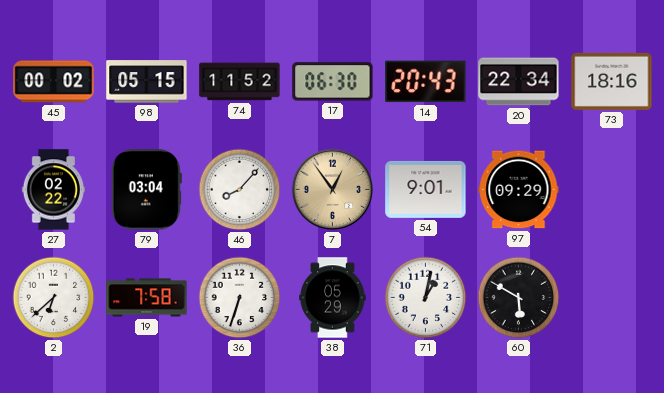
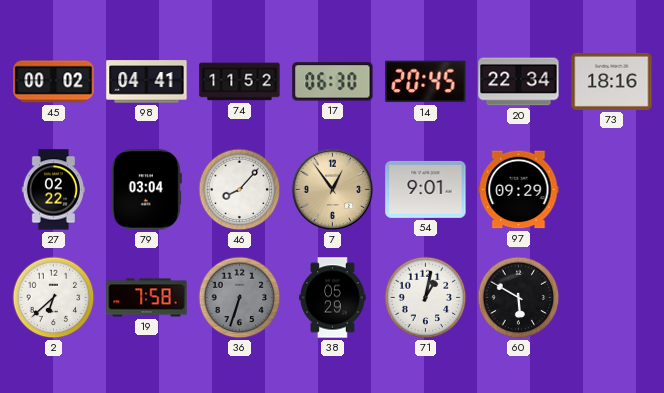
98: 05:15 -> 04:41
14: 20:43 -> 20:45
36 dial: white -> grey
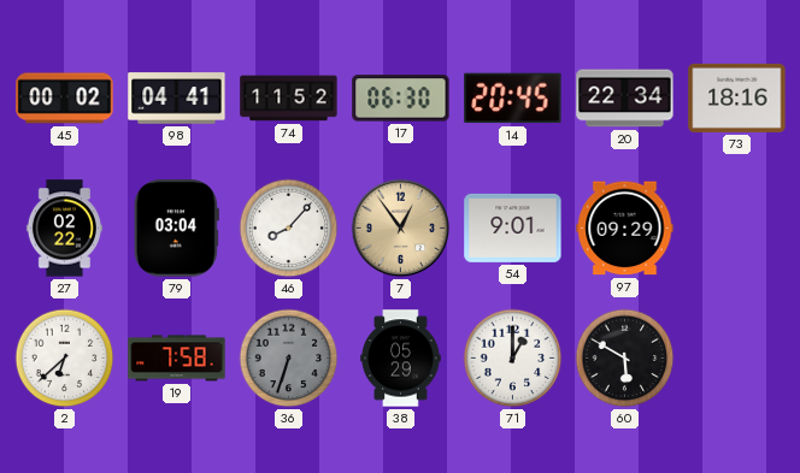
71: 1:02 -> 1:00
